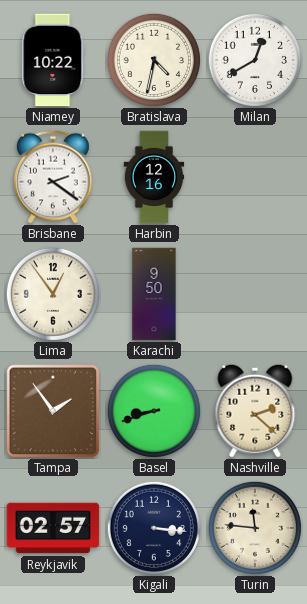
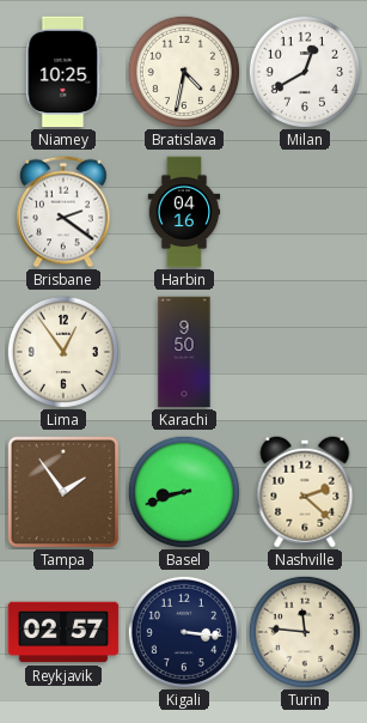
Niamey: 10:22 -> 10:25
Harbin: 12:16 -> 04:16
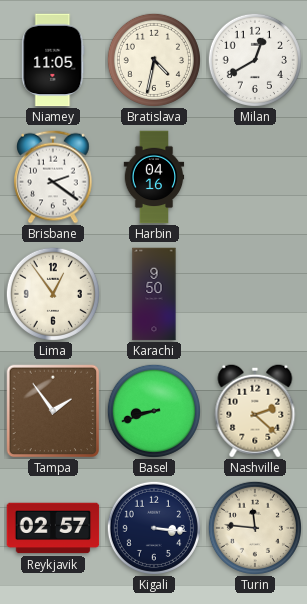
Niamey: 10:25 -> 11:05
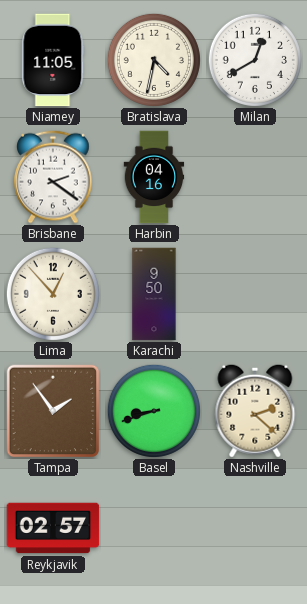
Lima: 12:54 -> 12:53
Kigali: 3:16 -> none
Turin: 11:46 -> none
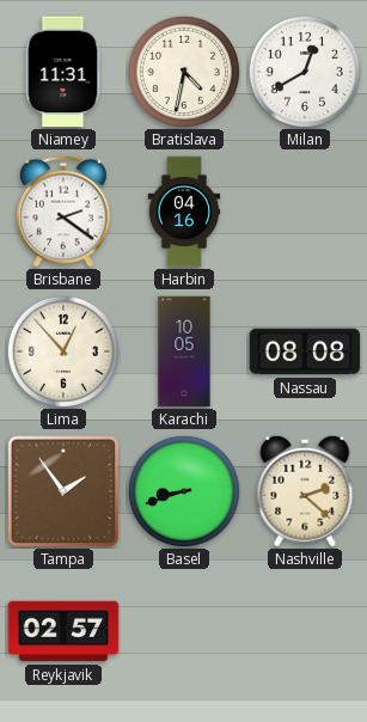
Niamey: 11:05 -> 11:31
Karachi: 9:50 -> 10:05
Nassau: none -> 08:08
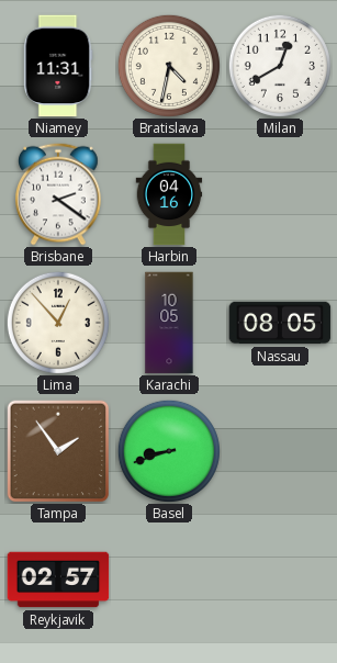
Nassau: 08:08 -> 08:05
Nashville: 2:22 -> none
